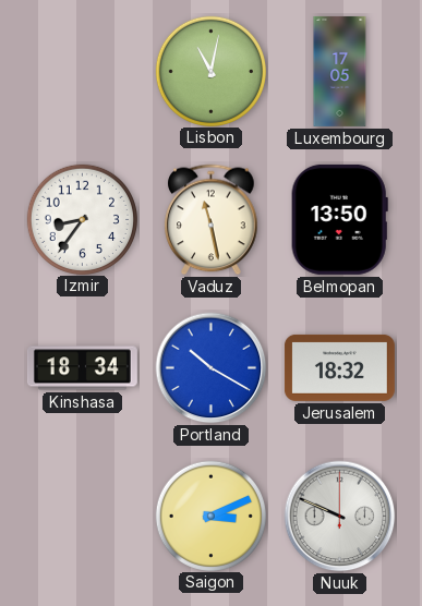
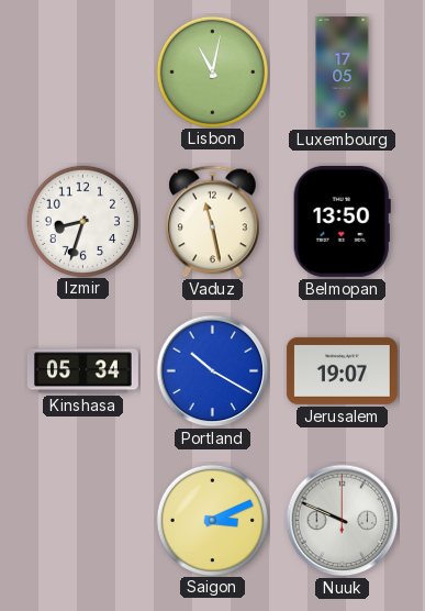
Izmir: 8:36 -> 8:33
Kinshasa: 18:34 -> 05:34
Jerusalem: 18:32 -> 19:07
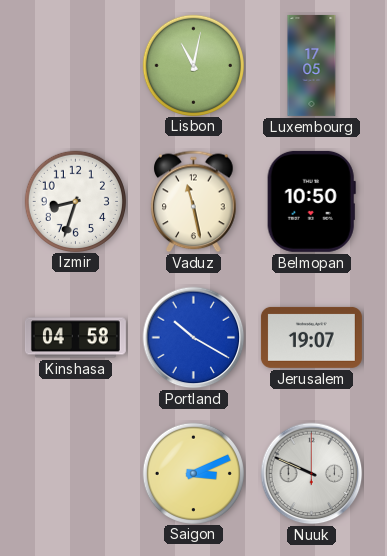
Belmopan: 13:50 -> 10:50
Kinshasa: 05:34 -> 04:58
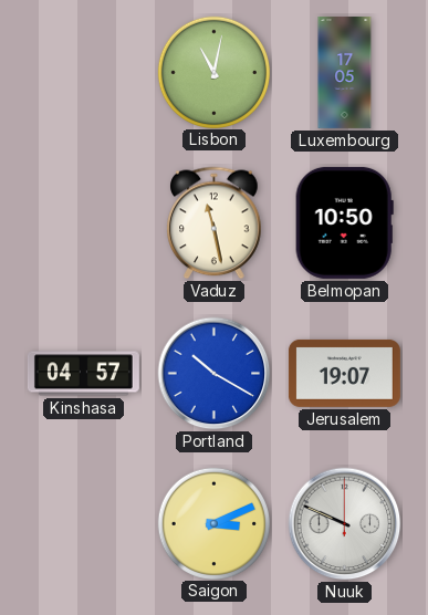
Izmir: 8:33 -> none
Kinshasa: 04:58 -> 04:57
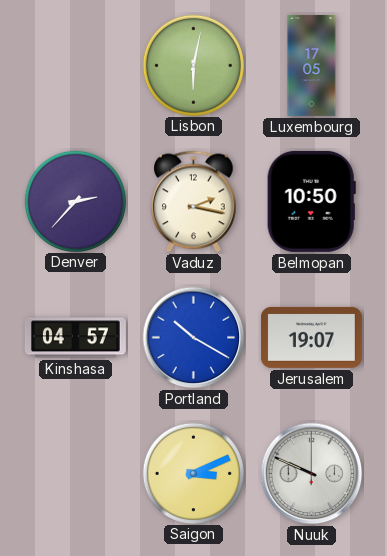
Lisbon: 11:02 -> 6:02
Denver: none -> 2:37
Vaduz: 11:28 -> 2:17
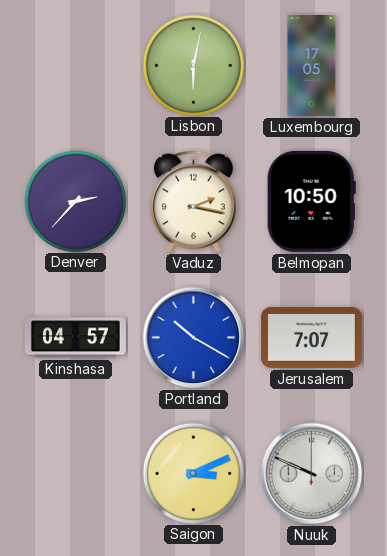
Jerusalem: 19:07 -> 7:07
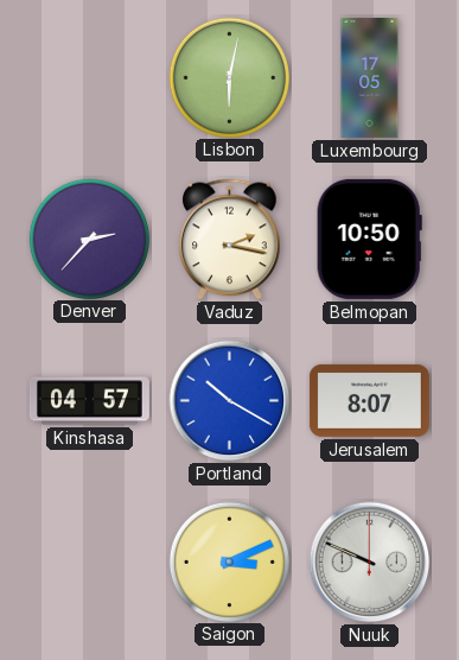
Jerusalem: 7:07 -> 8:07
